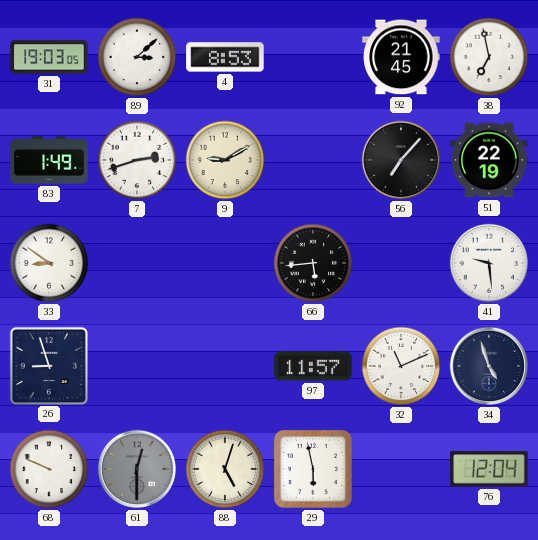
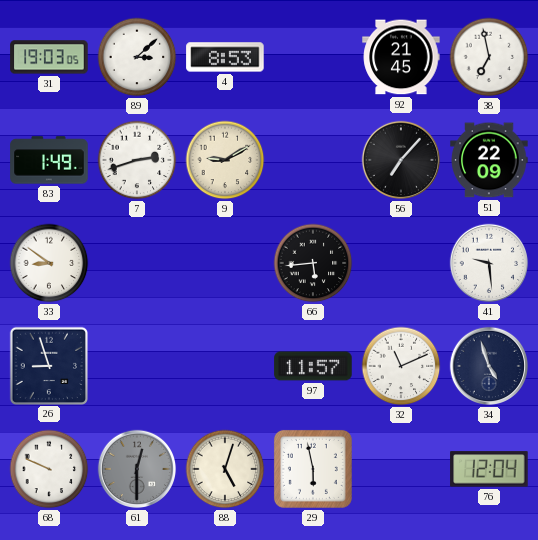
51: 22:19 -> 22:09
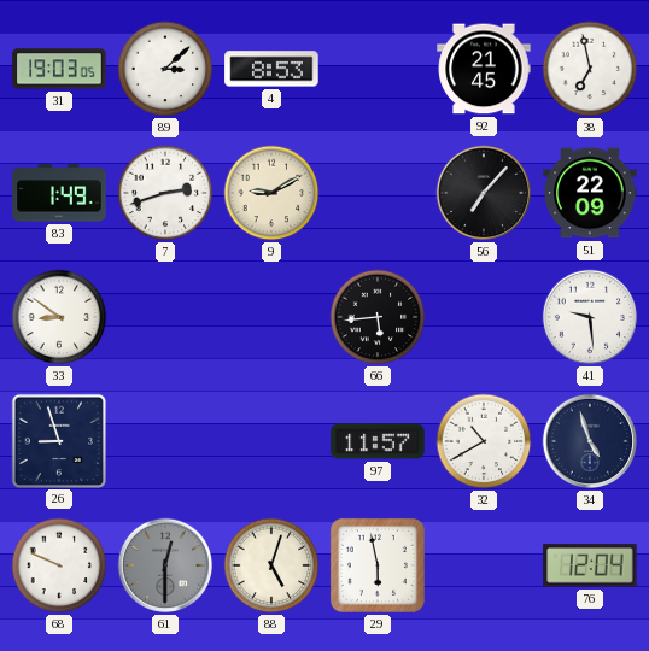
32: 11:11 -> 10:40
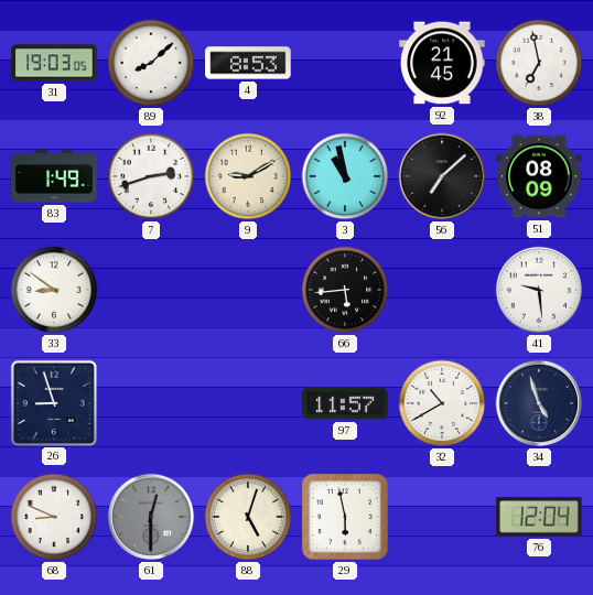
89: 3:08 -> 8:08
3: none -> 10:58
56: 7:07 -> 7:08
51: 22:09 -> 08:09
68: 9:49 -> 8:49
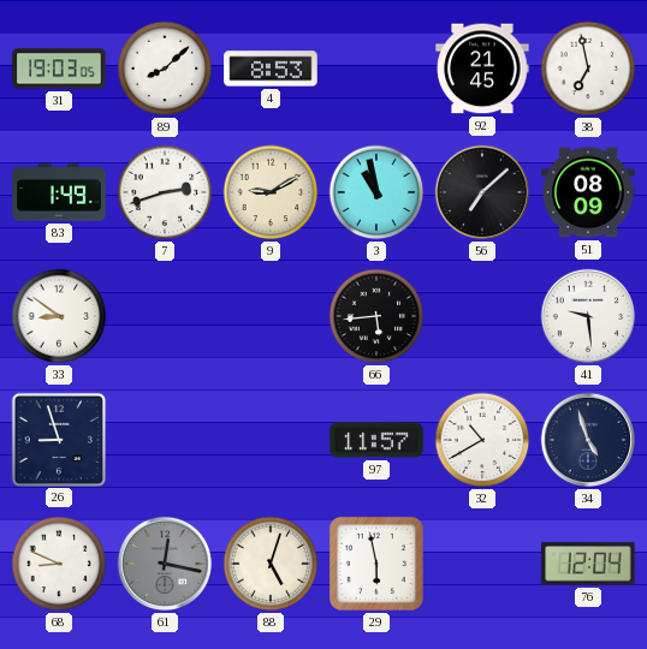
61: 12:30 -> 12:17
